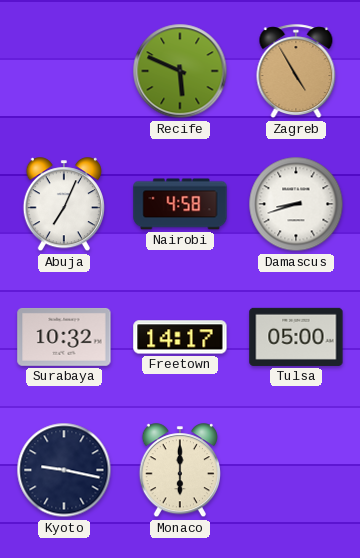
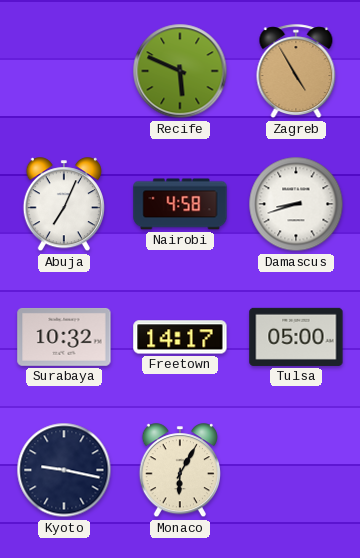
Monaco: 6:00 -> 6:05
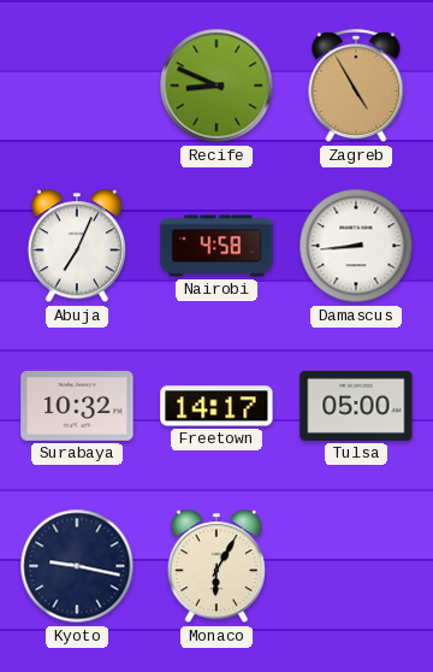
Recife: 5:49 -> 8:49
Damascus: 8:42 -> 8:44
